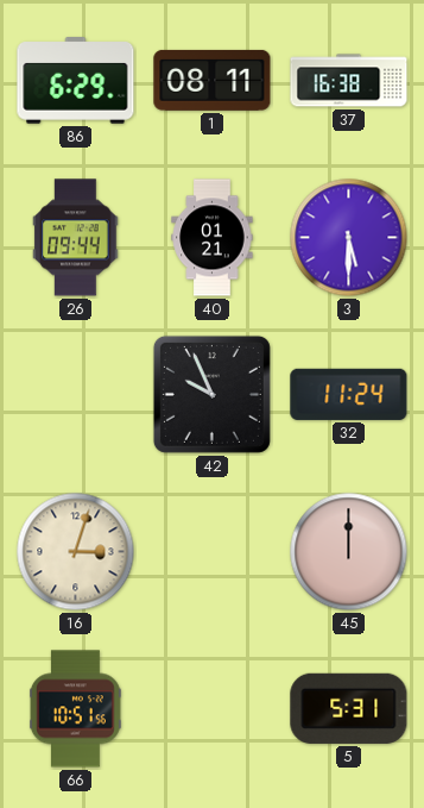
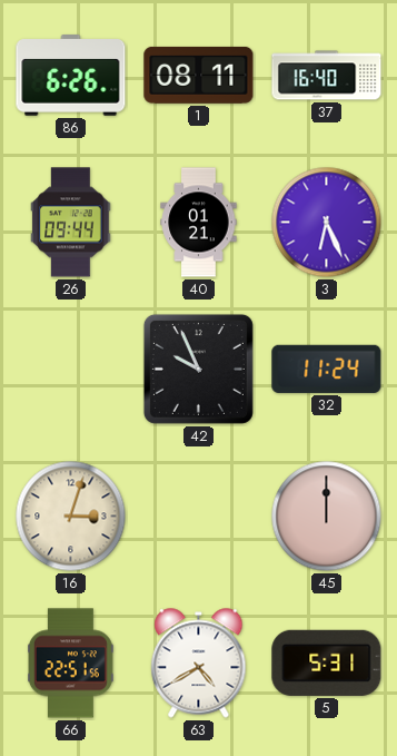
86: 6:29 -> 6:26
37: 16:38 -> 16:40
3: 5:30 -> 6:26
66: 10:51 -> 22:51
63: none -> 4:40
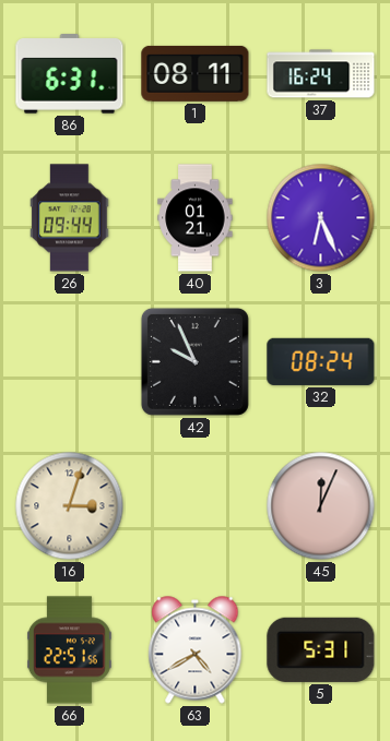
86: 6:26 -> 6:31
37: 16:40 -> 16:24
32: 11:24 -> 08:24
45: 12:00 -> 12:04
